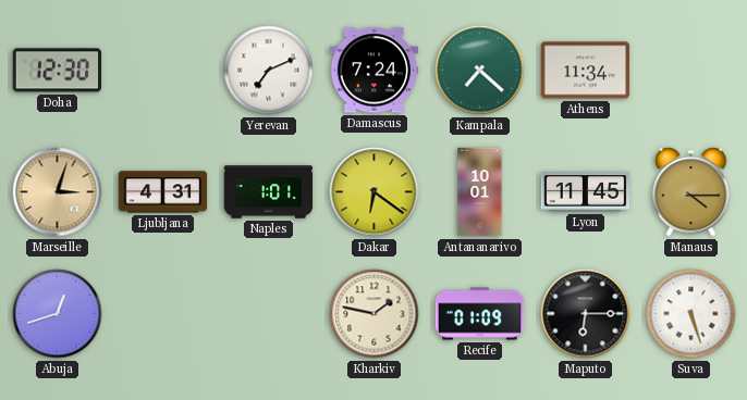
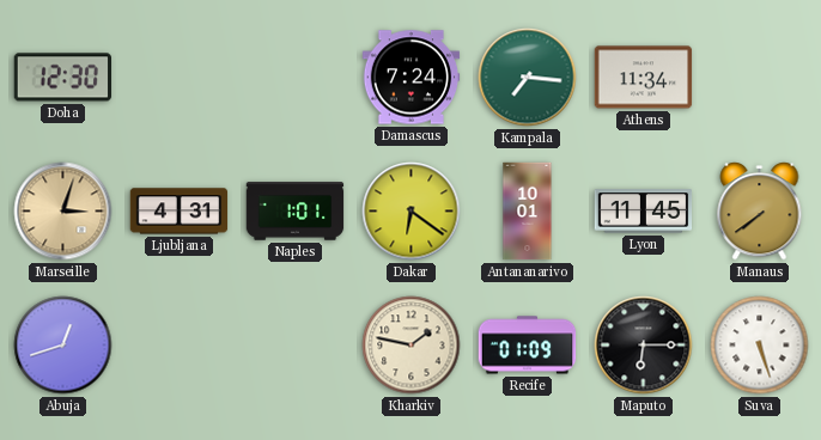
Yerevan: 7:11 -> none
Kampala: 7:22 -> 7:16
Manaus: 4:15 -> 7:39
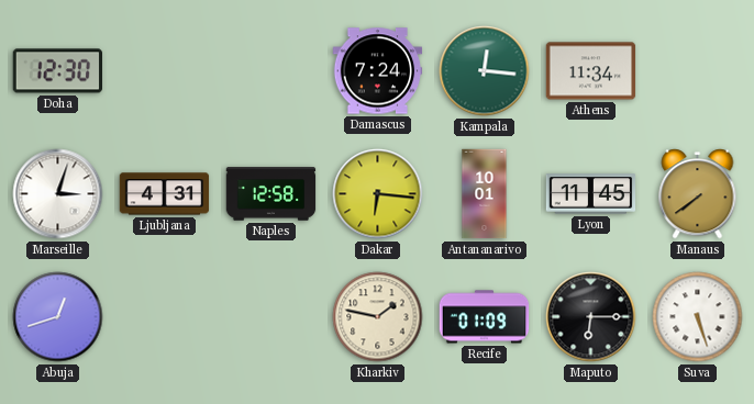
Kampala: 7:16 -> 12:16
Marseille dial: champagne -> white
Naples: 1:01 -> 12:58
Dakar: 6:21 -> 6:16
